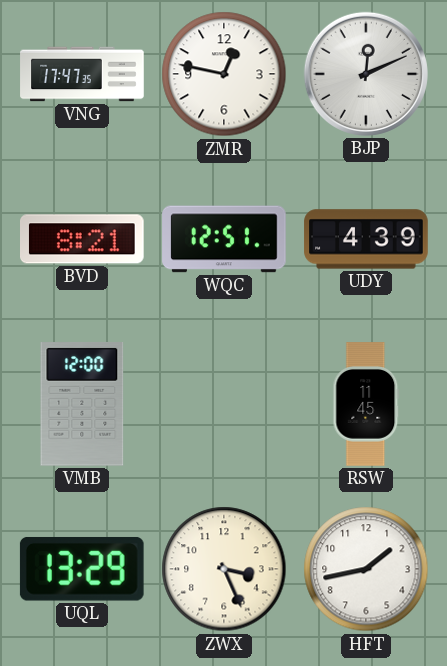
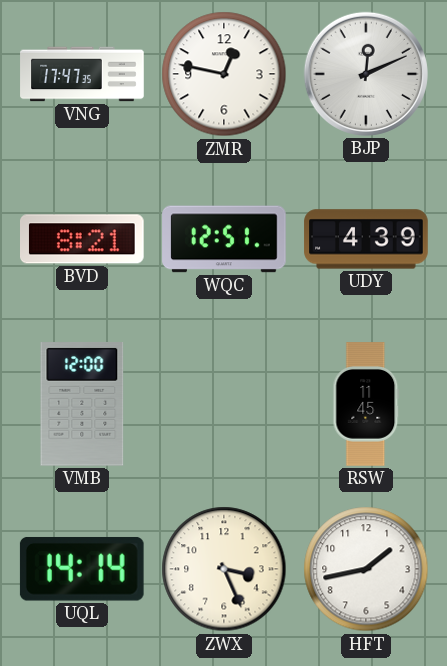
UQL: 13:29 -> 14:14
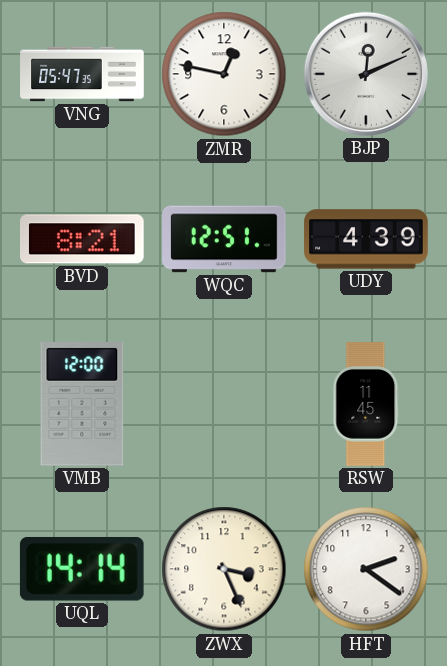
VNG: 17:47 -> 05:47
HFT: 1:43 -> 2:21
